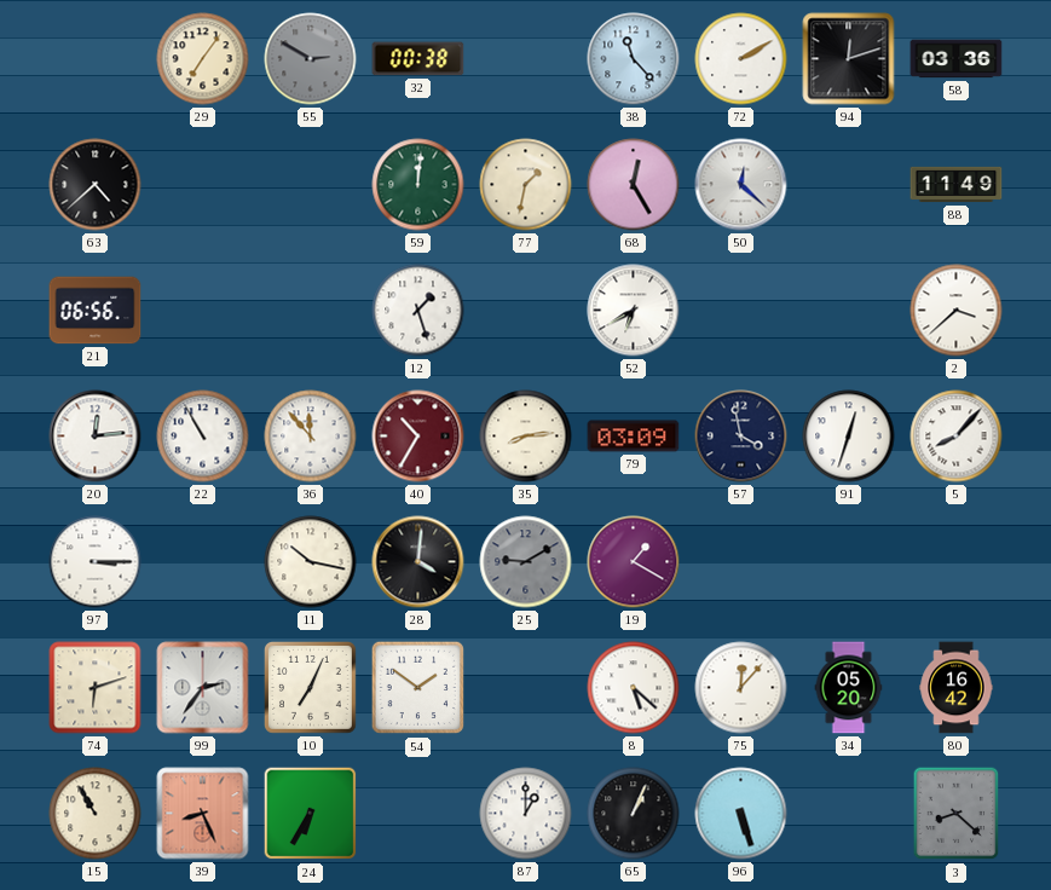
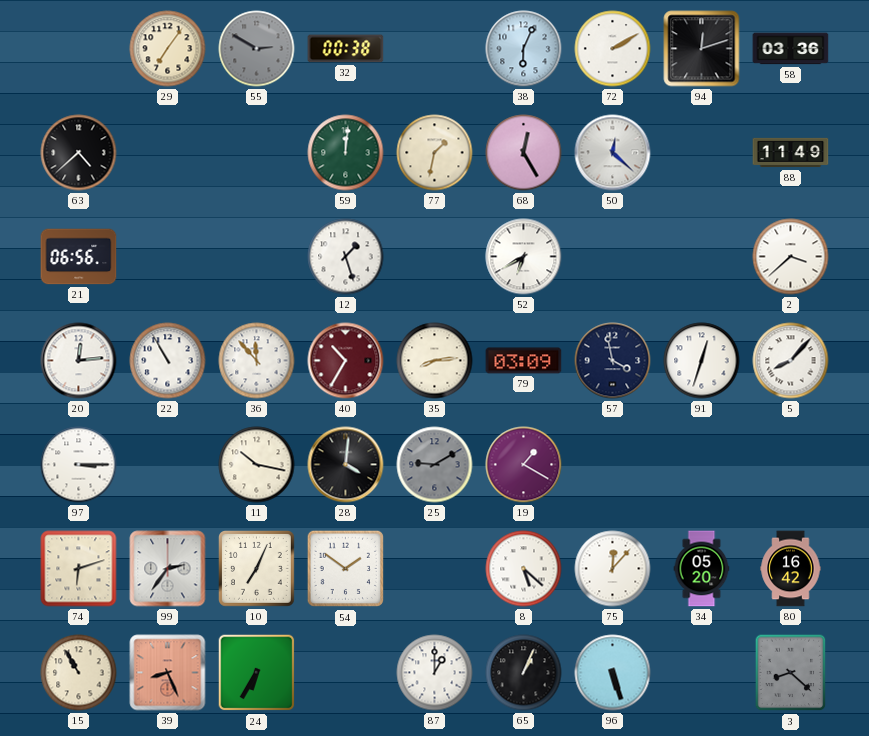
38: 11:23 -> 6:04
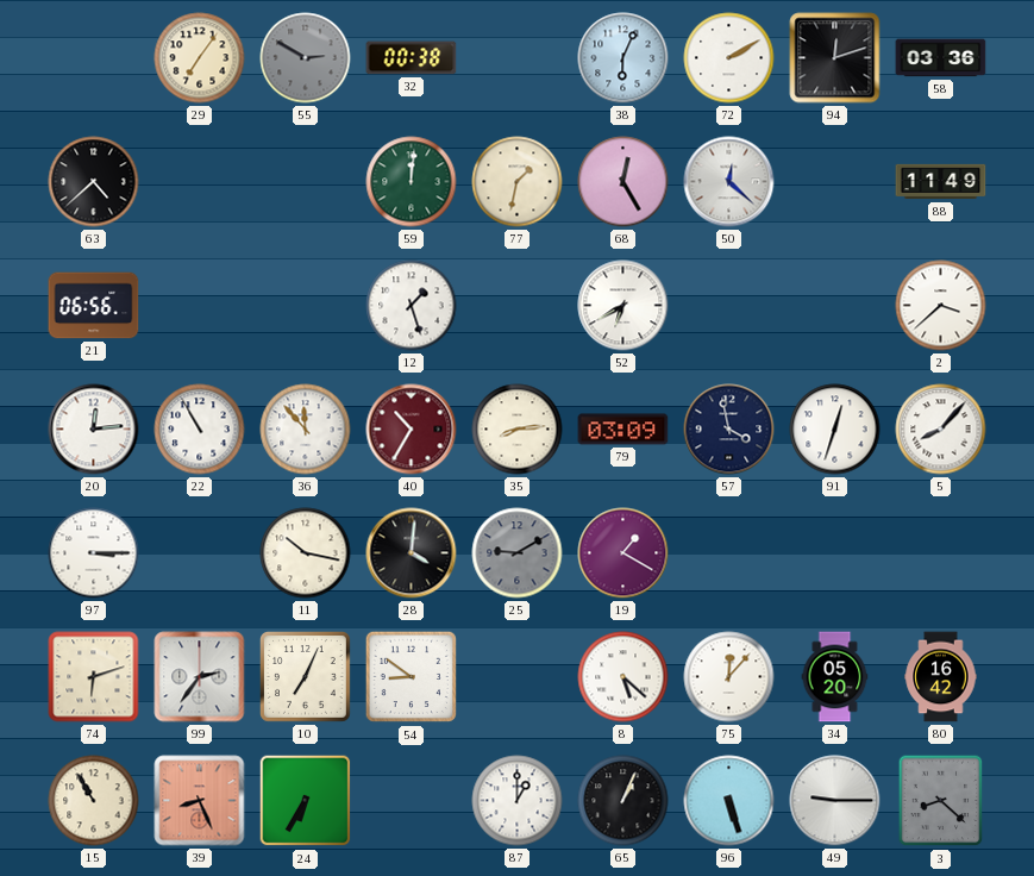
54: 1:51 -> 8:51
49: none -> 9:15
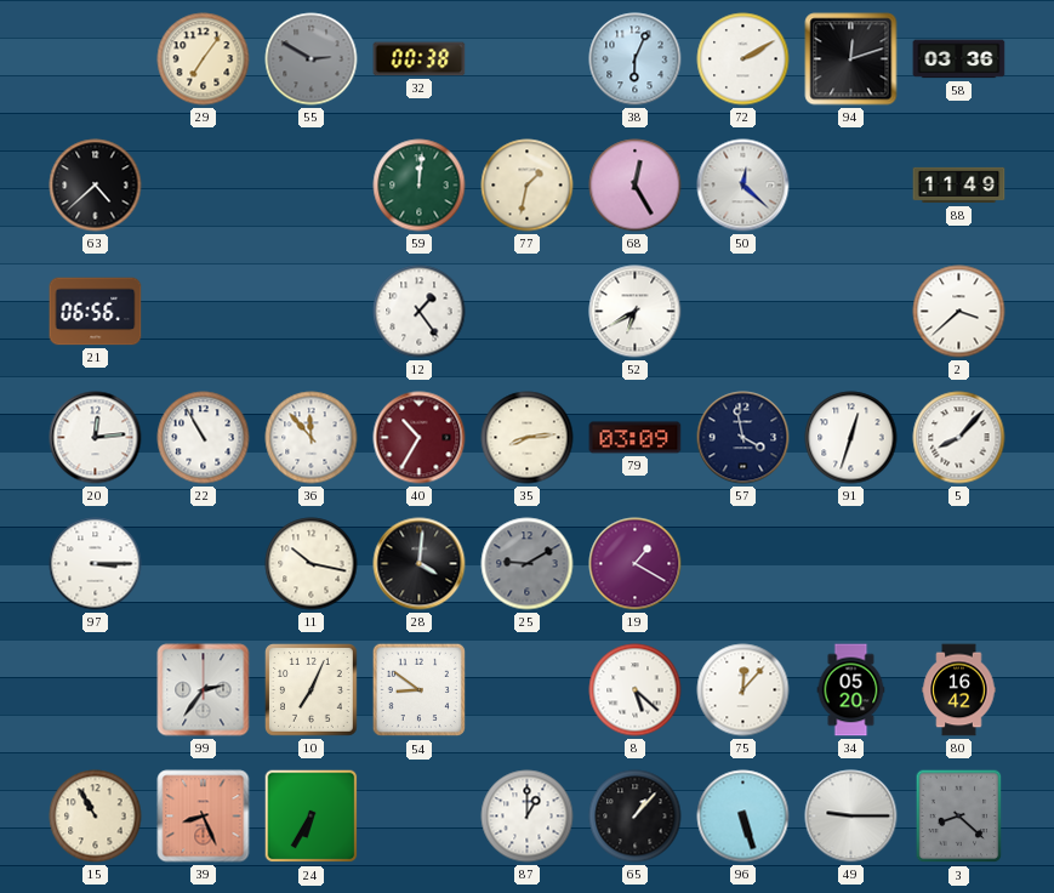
12: 1:27 -> 1:24
74: 6:12 -> none
65: 1:04 -> 1:07
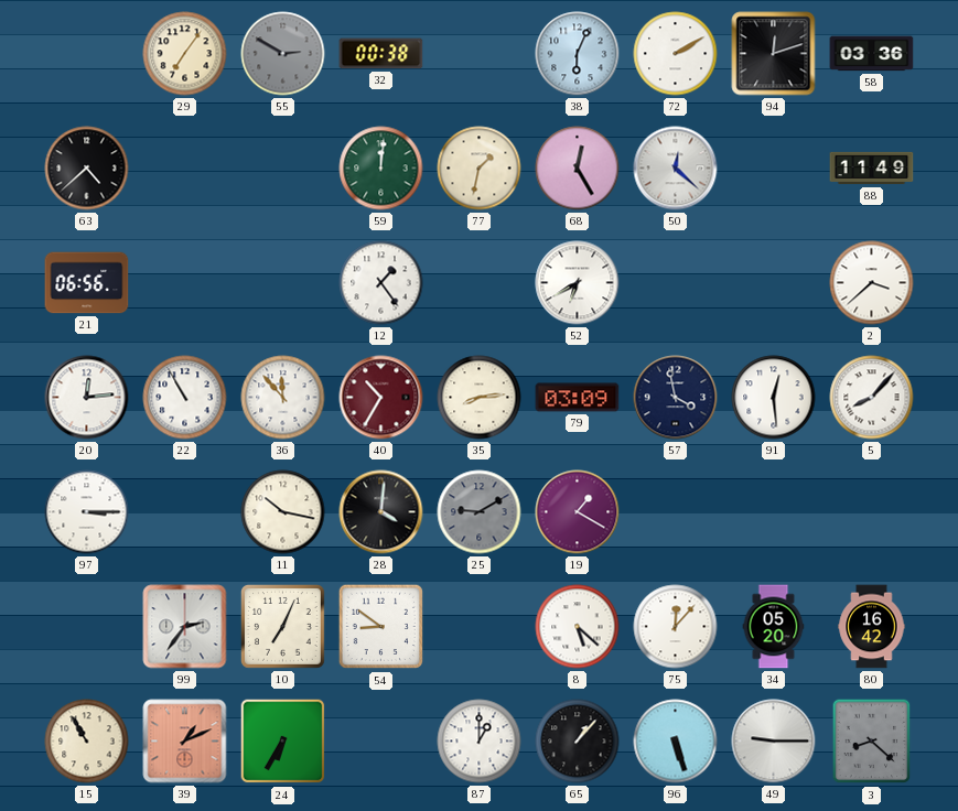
91: 12:33 -> 12:29
39: 8:26 -> 1:11
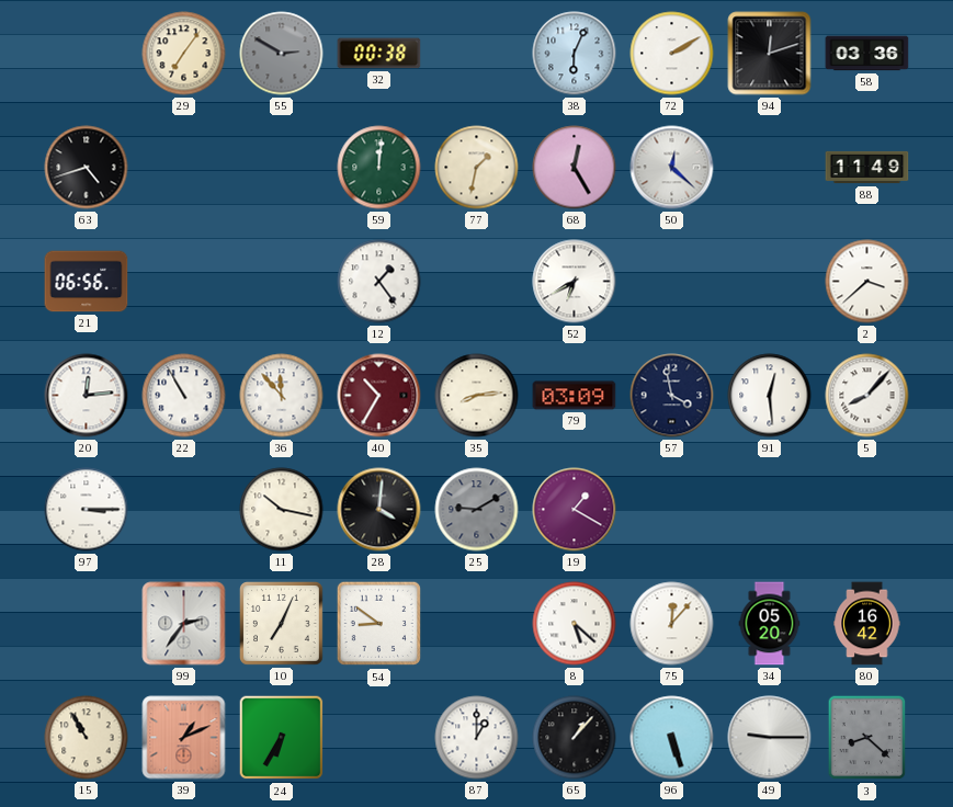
63: 4:38 -> 4:42
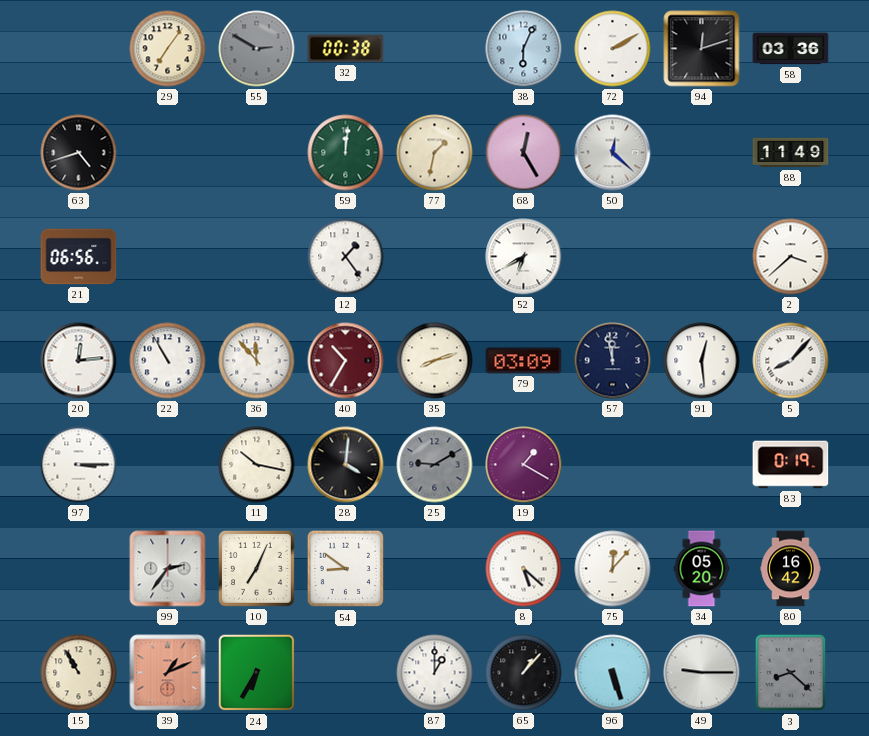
35: 8:14 -> 8:12
57: 3:58 -> 11:58
83: none -> 0:19
